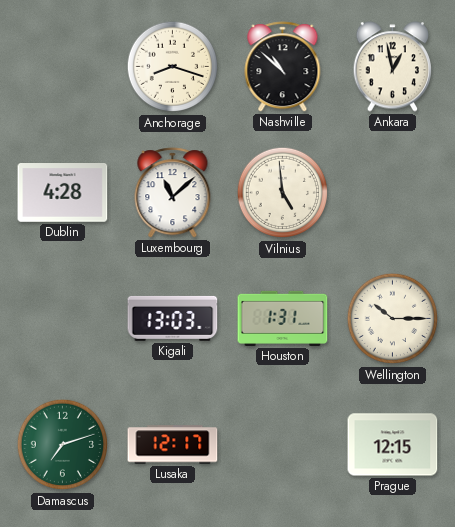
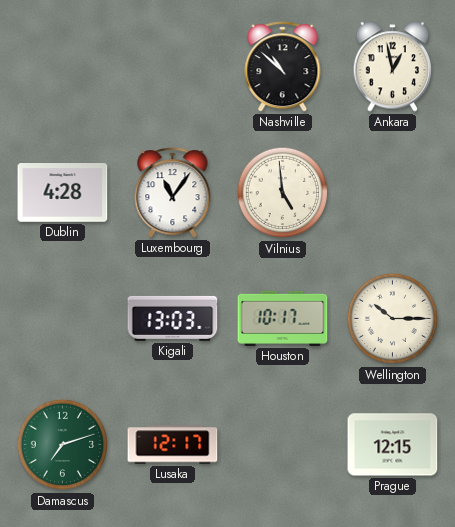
Anchorage: 8:18 -> none
Luxembourg: 11:08 -> 11:06
Houston: 1:31 -> 10:17
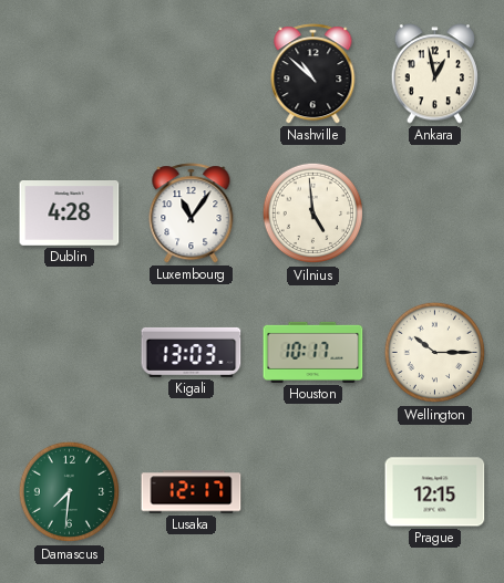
Damascus: 7:12 -> 7:31
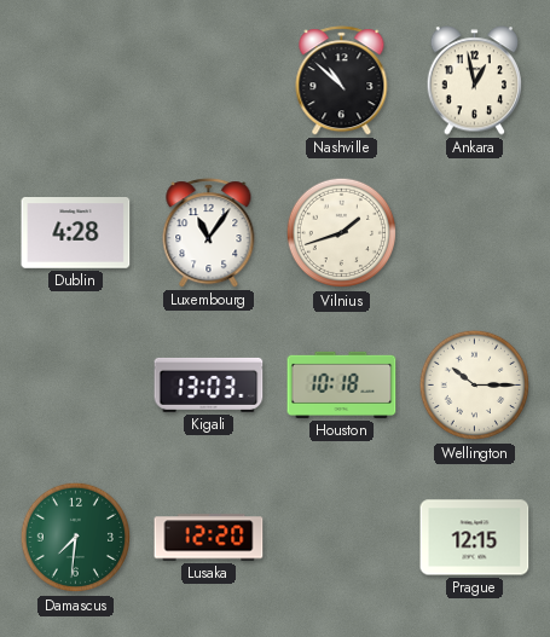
Vilnius: 4:59 -> 1:42
Houston: 10:17 -> 10:18
Lusaka: 12:17 -> 12:20
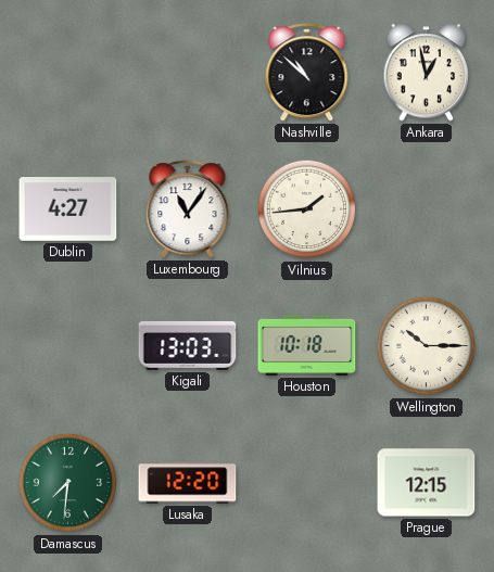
Dublin: 4:28 -> 4:27
Vilnius: 1:42 -> 1:44
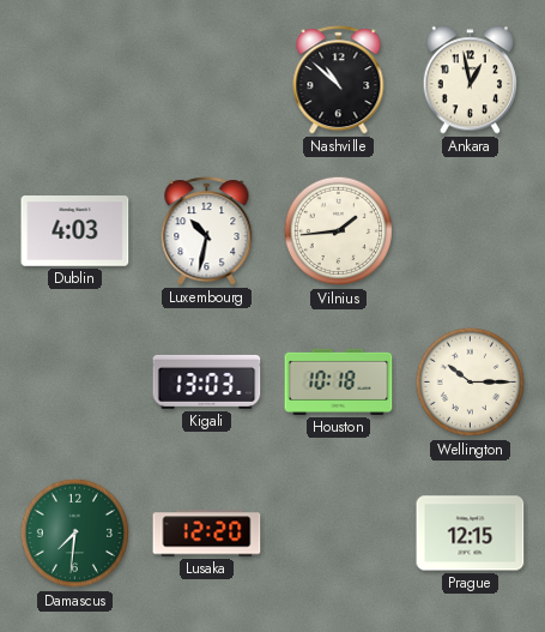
Dublin: 4:27 -> 4:03
Luxembourg: 11:06 -> 10:32
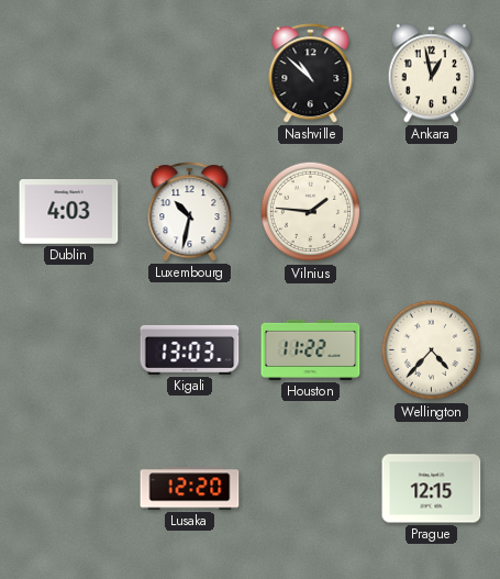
Vilnius: 1:44 -> 1:46
Houston: 10:18 -> 11:22
Wellington: 10:15 -> 4:37
Damascus: 7:31 -> none
